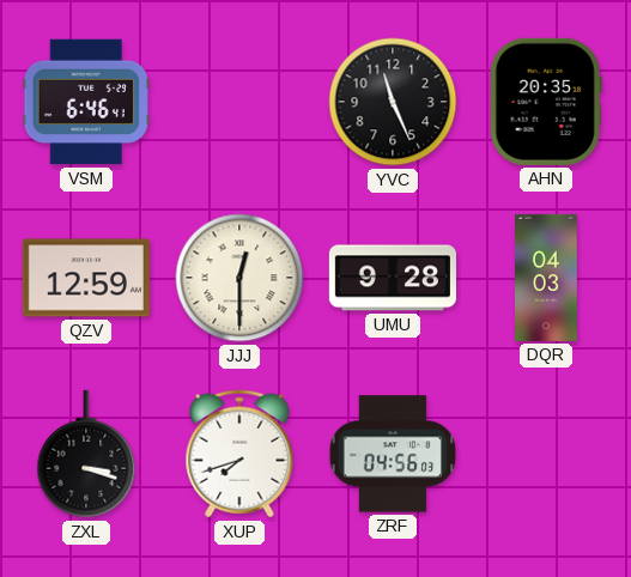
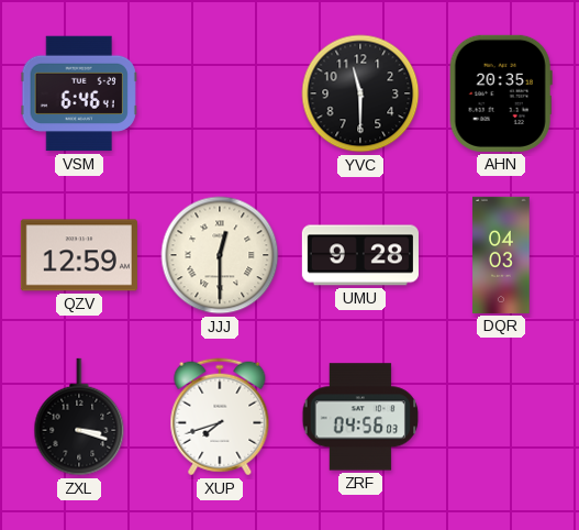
YVC: 11:26 -> 11:30
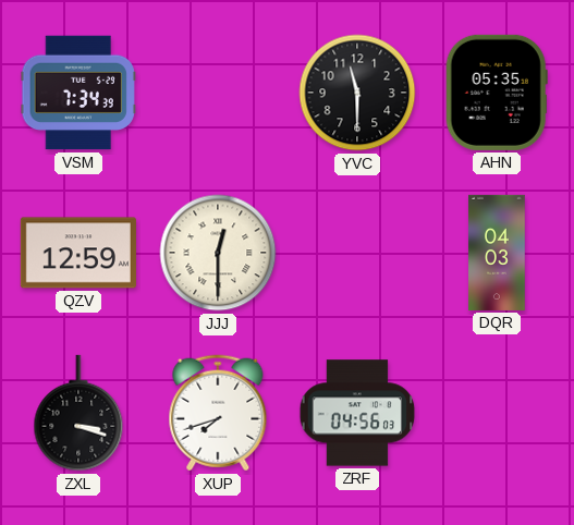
VSM: 6:46 -> 7:34
AHN: 20:35 -> 05:35
UMU: 9:28 -> none
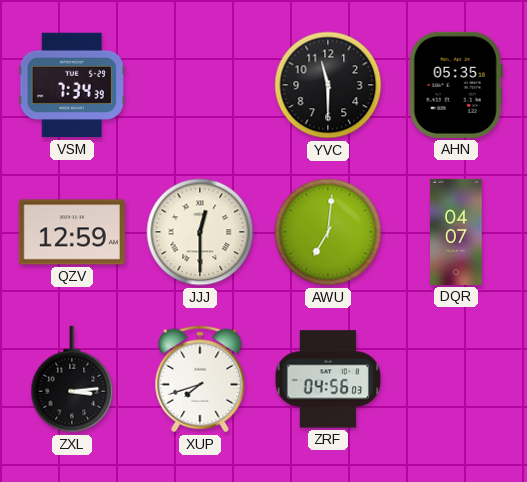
AWU: none -> 7:01
DQR: 04:03 -> 04:07
ZXL: 3:18 -> 3:14
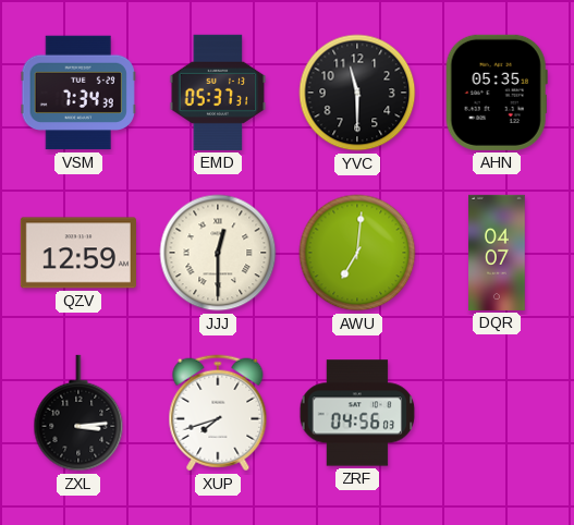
EMD: none -> 05:37
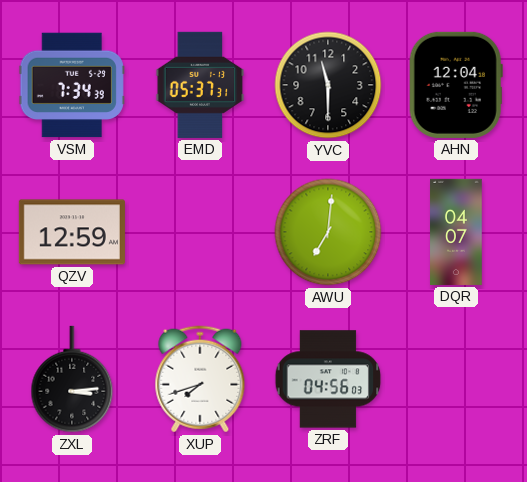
AHN: 05:35 -> 12:04
JJJ: 12:30 -> none
